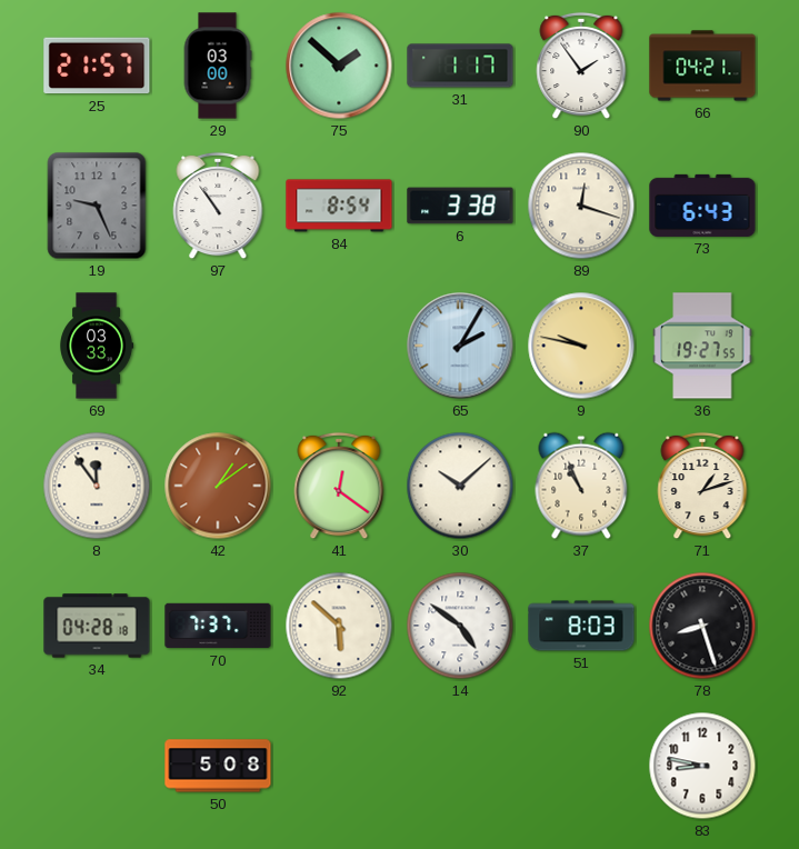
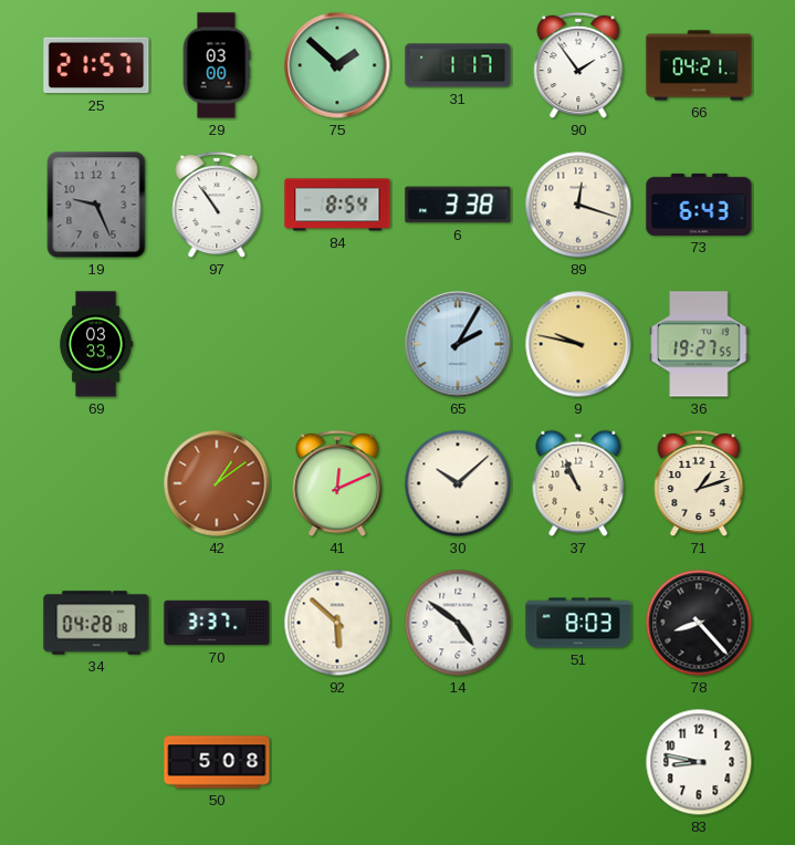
8: 11:54 -> none
41: 12:21 -> 12:11
70: 7:37 -> 3:37
78: 8:27 -> 8:23
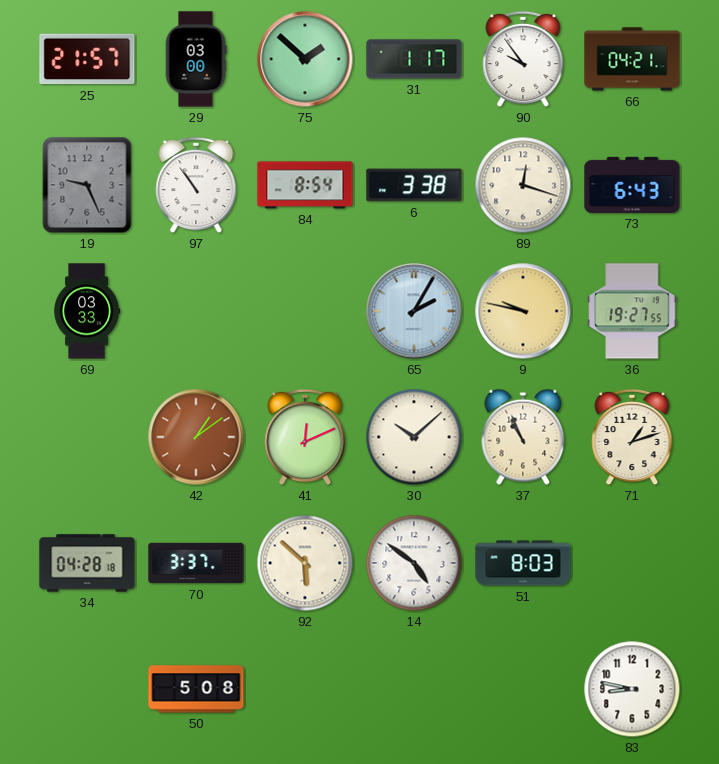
90: 1:54 -> 9:54
78: 8:23 -> none
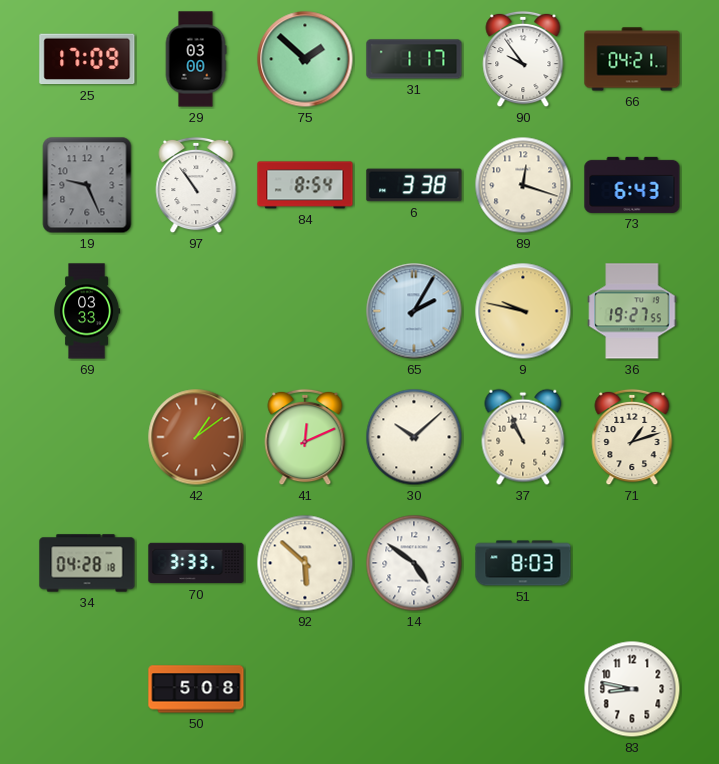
25: 21:57 -> 17:09
70: 3:37 -> 3:33
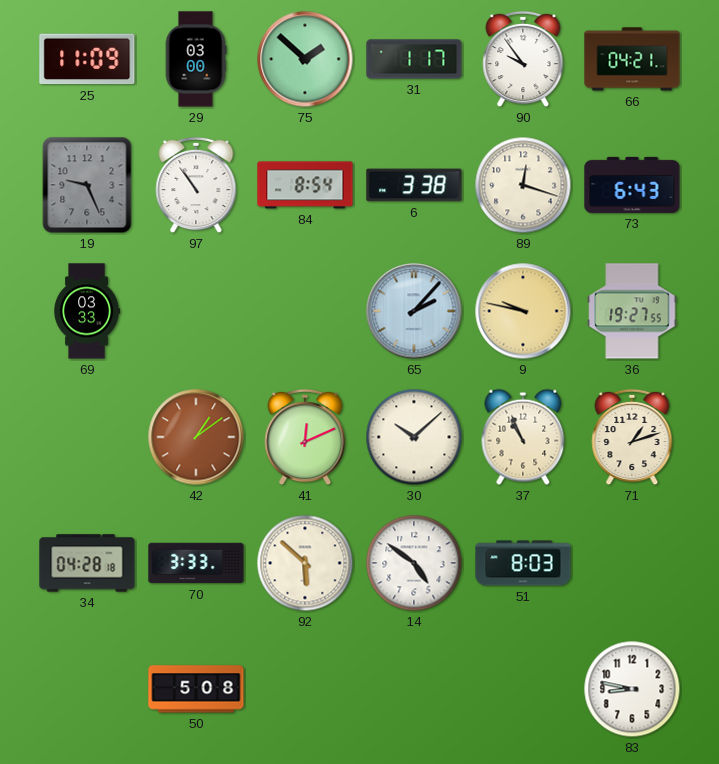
25: 17:09 -> 11:09
65: 2:05 -> 2:07
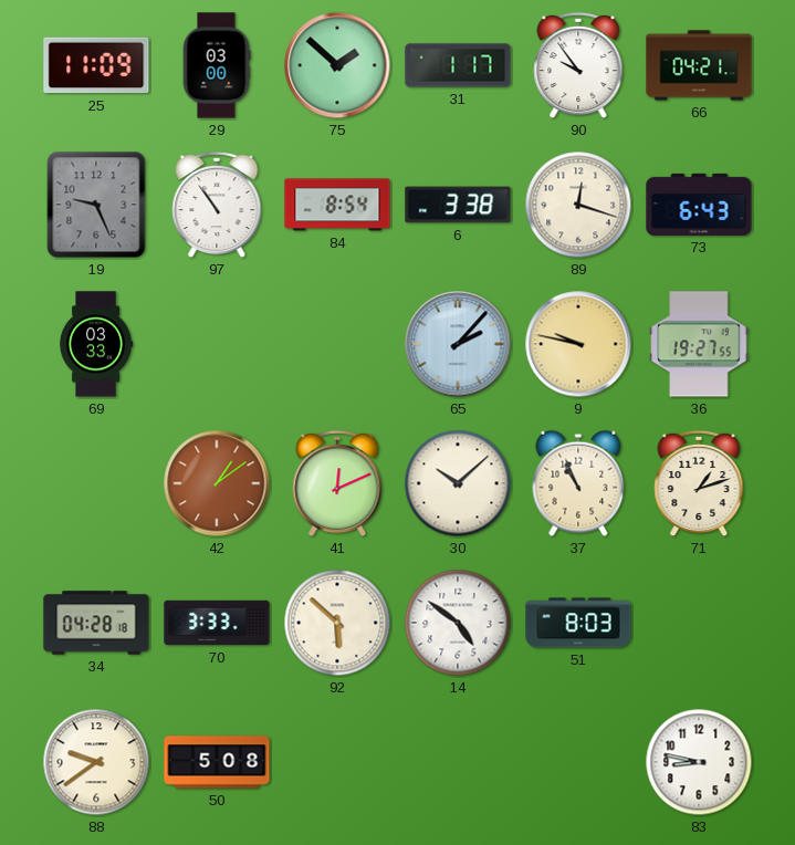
88: none -> 9:39
